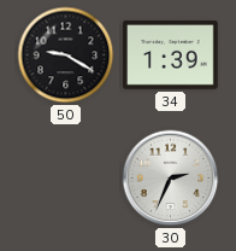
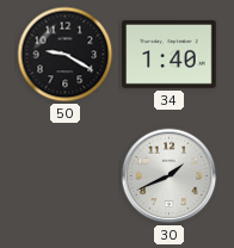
34: 1:39 -> 1:40
30: 2:34 -> 1:41
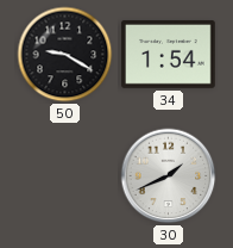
34: 1:40 -> 1:54
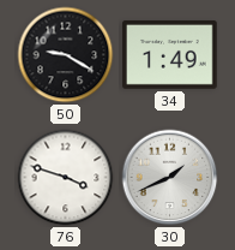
34: 1:54 -> 1:49
76: none -> 3:48
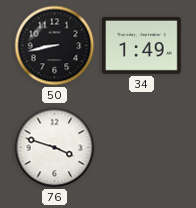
50: 9:20 -> 8:43
30: 1:41 -> none
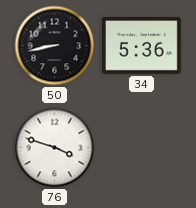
34: 1:49 -> 5:36
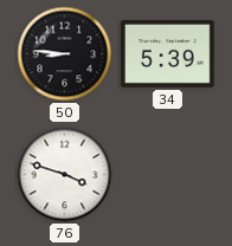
50: 8:43 -> 8:46
34: 5:36 -> 5:39
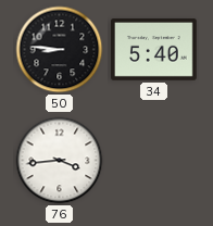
34: 5:39 -> 5:40
76: 3:48 -> 3:44
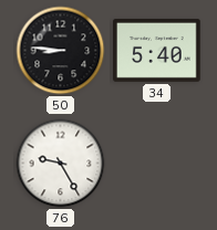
76: 3:44 -> 9:25
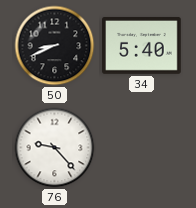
50: 8:46 -> 8:41
76: 9:25 -> 9:23
